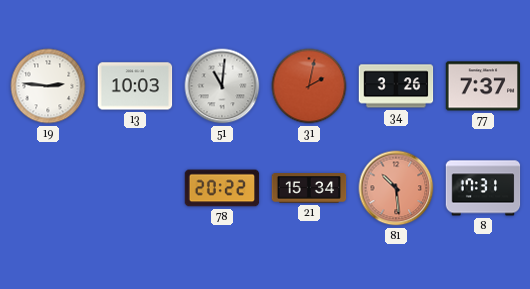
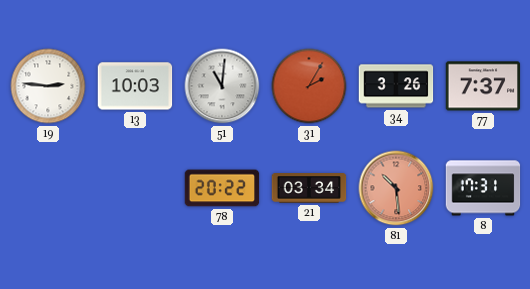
31: 2:02 -> 2:05
21: 15:34 -> 03:34
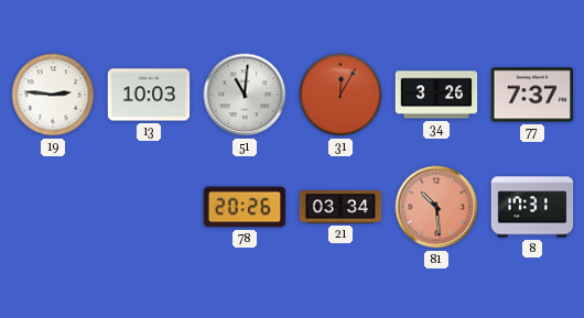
31: 2:05 -> 12:05
78: 20:22 -> 20:26
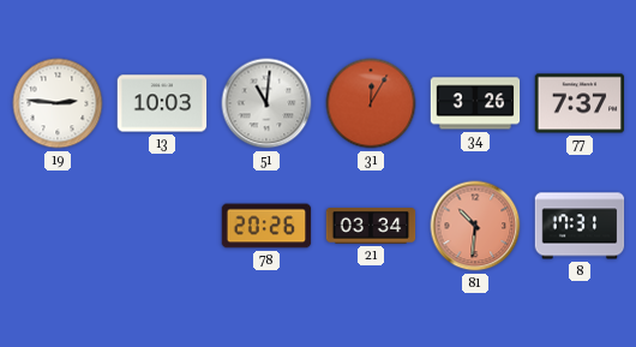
81: 10:29 -> 10:31
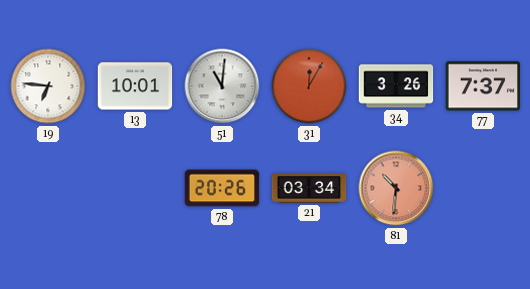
19: 2:46 -> 6:46
13: 10:03 -> 10:01
8: 17:31 -> none
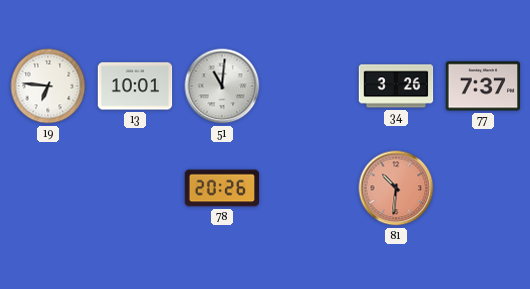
31: 12:05 -> none
21: 03:34 -> none
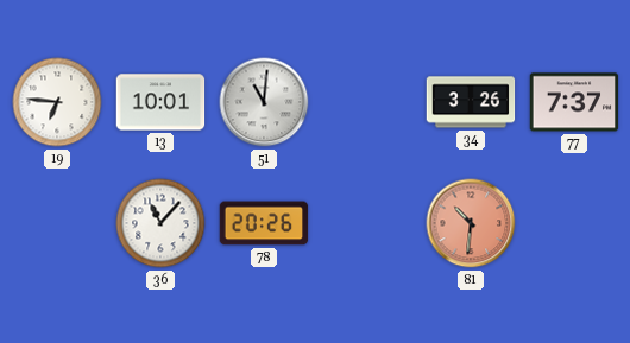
36: none -> 11:07
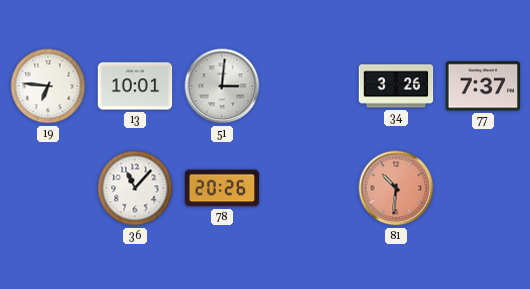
51: 11:01 -> 3:01
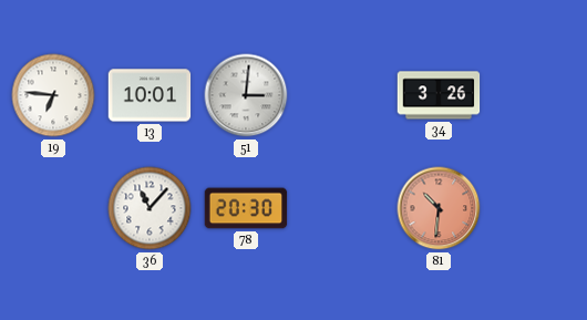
77: 7:37 -> none
78: 20:26 -> 20:30
